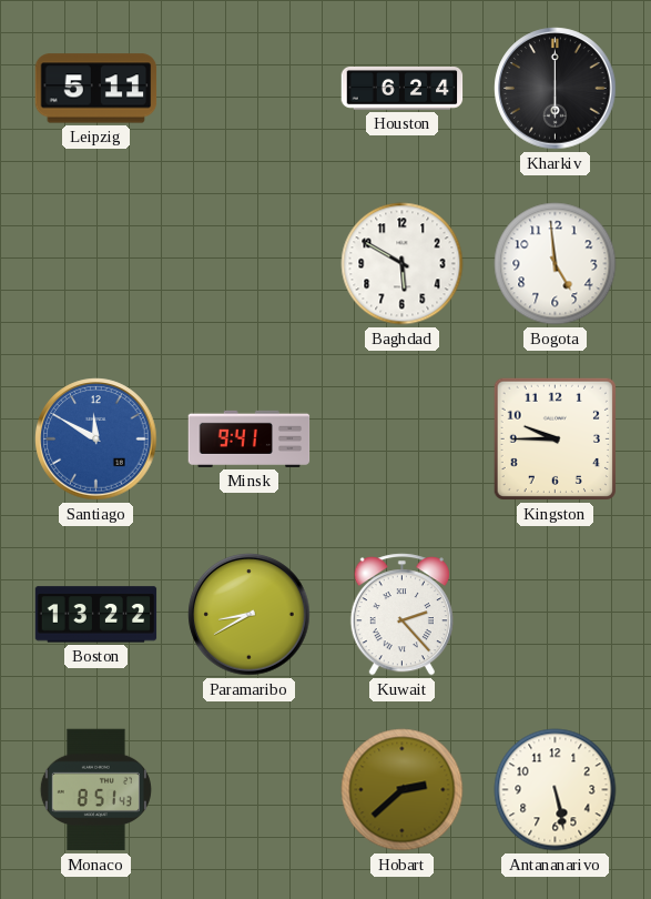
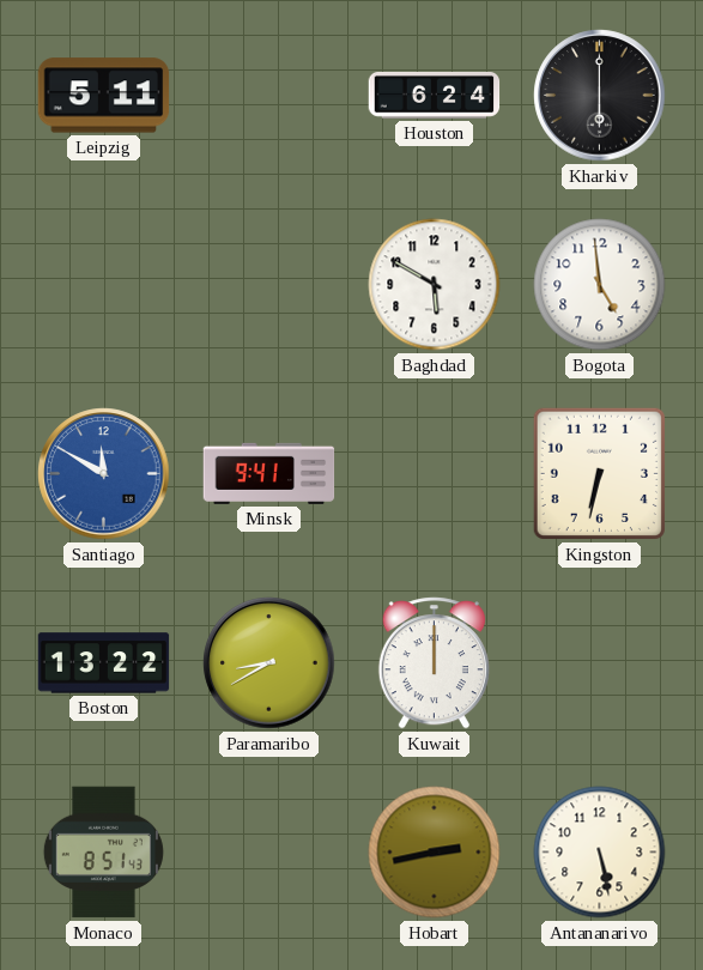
Kingston: 9:45 -> 6:32
Kuwait: 2:23 -> 12:00
Hobart: 2:38 -> 2:43
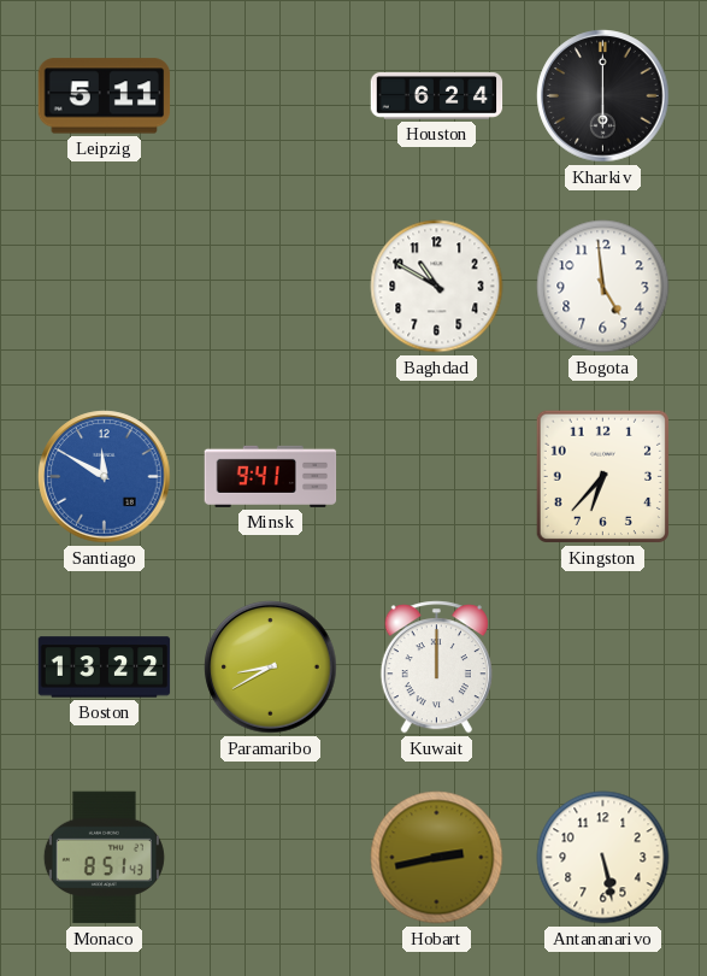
Baghdad: 5:50 -> 10:50
Kingston: 6:32 -> 6:37
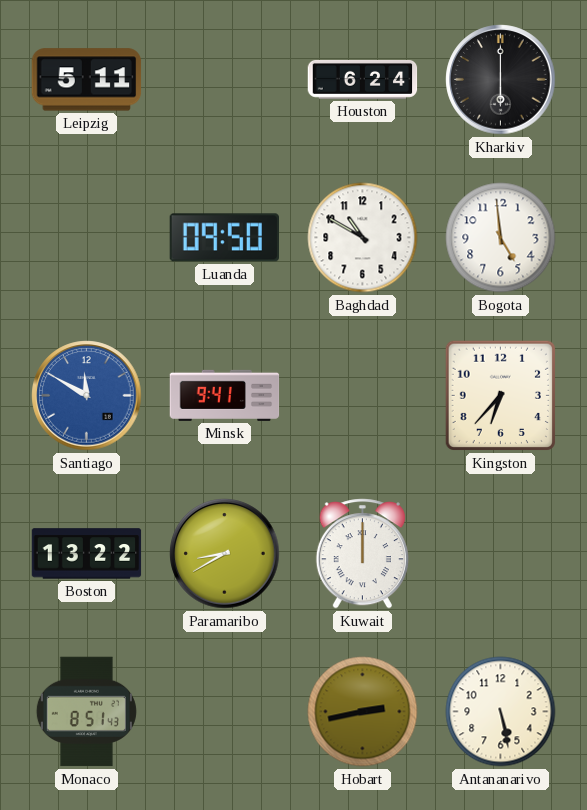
Luanda: none -> 09:50
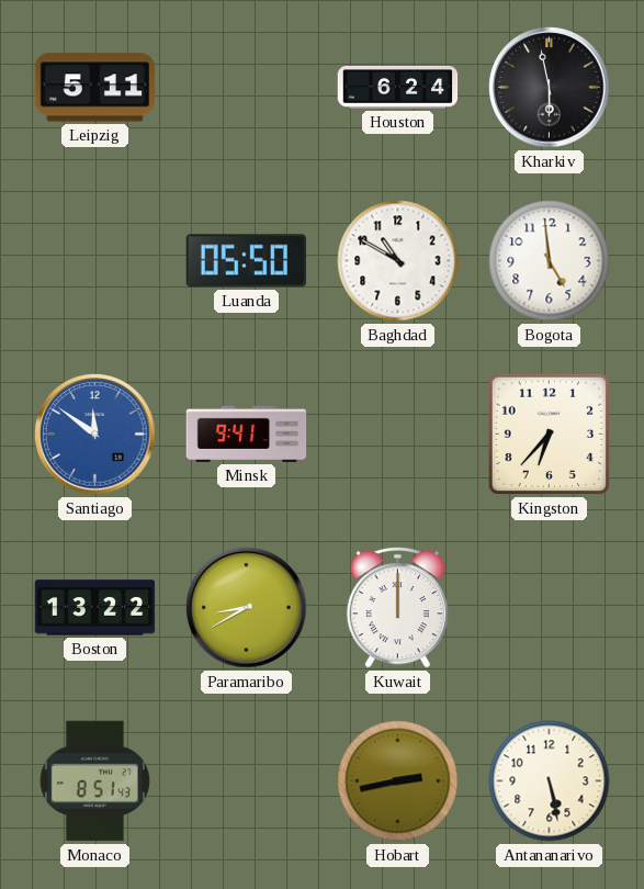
Kharkiv: 6:00 -> 5:58
Luanda: 09:50 -> 05:50
Santiago: 11:50 -> 11:51
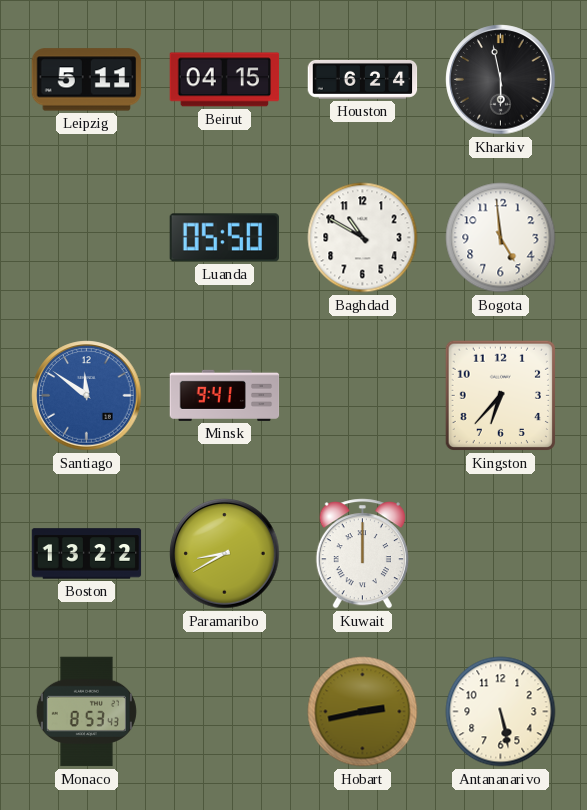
Beirut: none -> 04:15
Monaco: 8:51 -> 8:53
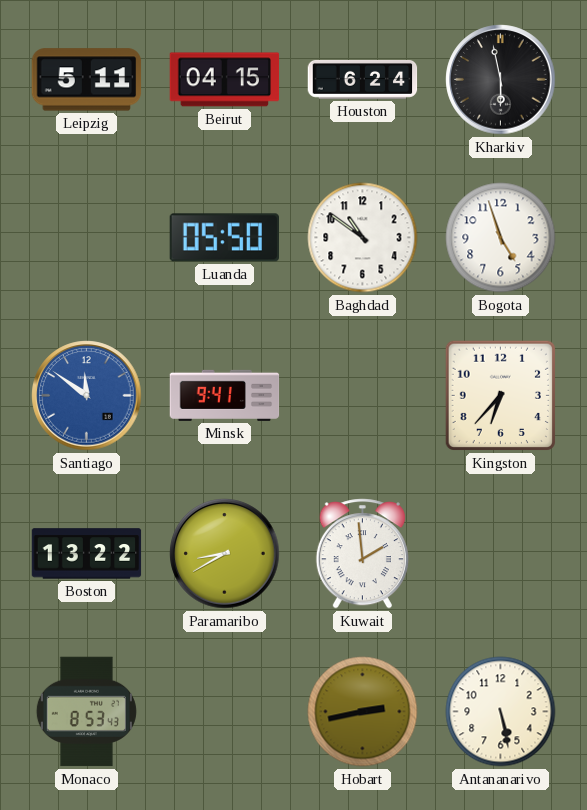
Baghdad: 10:50 -> 10:51
Bogota: 4:59 -> 4:57
Kuwait: 12:00 -> 1:59
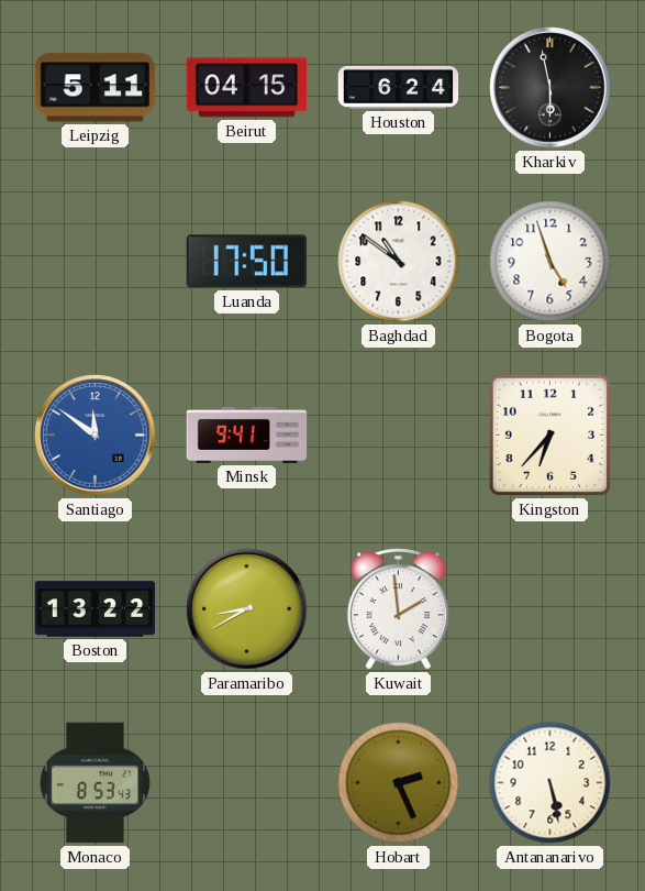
Luanda: 05:50 -> 17:50
Hobart: 2:43 -> 2:26
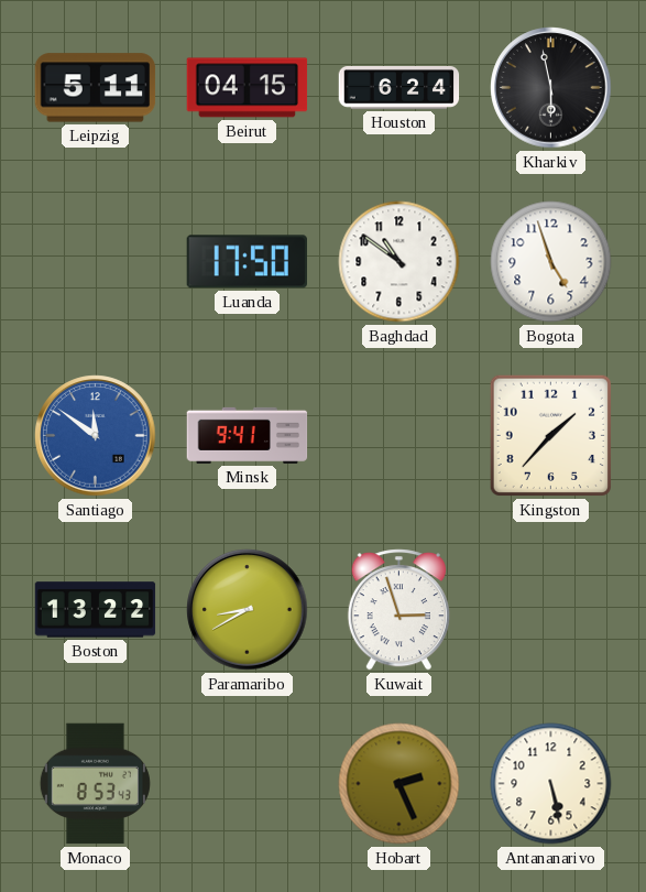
Kingston: 6:37 -> 1:37
Kuwait: 1:59 -> 2:57
